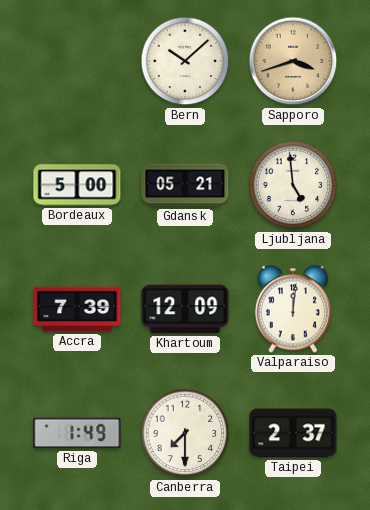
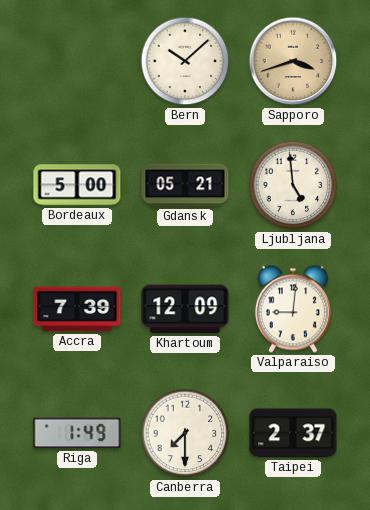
Valparaiso: 12:01 -> 9:01
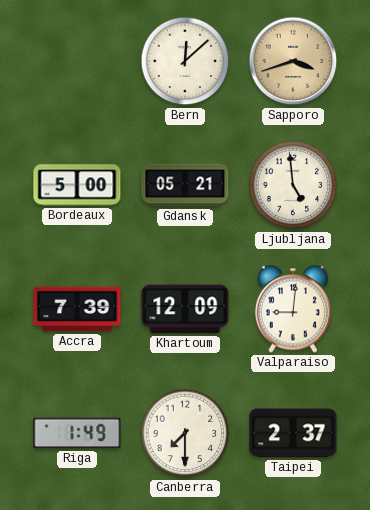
Bern: 10:08 -> 12:08
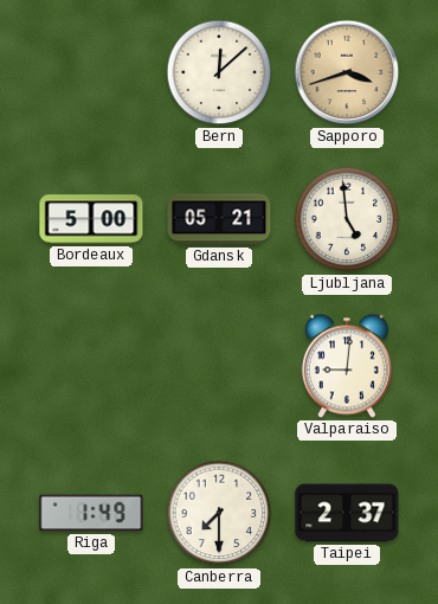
Accra: 7:39 -> none
Khartoum: 12:09 -> none
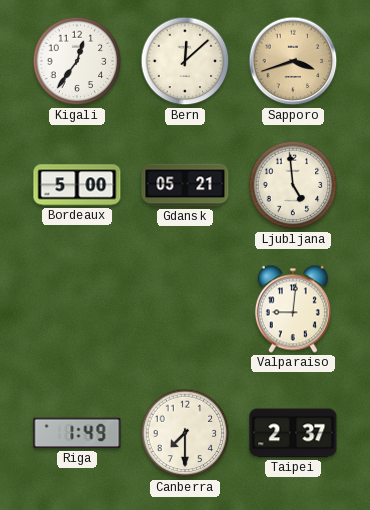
Kigali: none -> 12:36
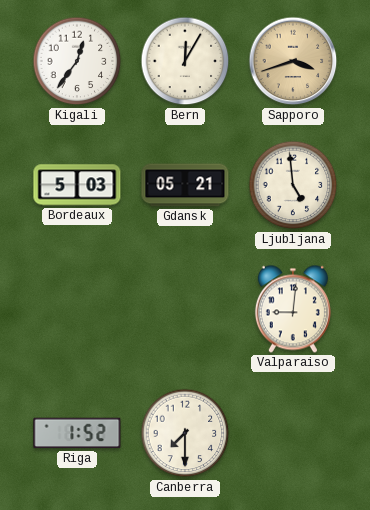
Bern: 12:08 -> 12:05
Bordeaux: 5:00 -> 5:03
Riga: 1:49 -> 1:52
Taipei: 2:37 -> none
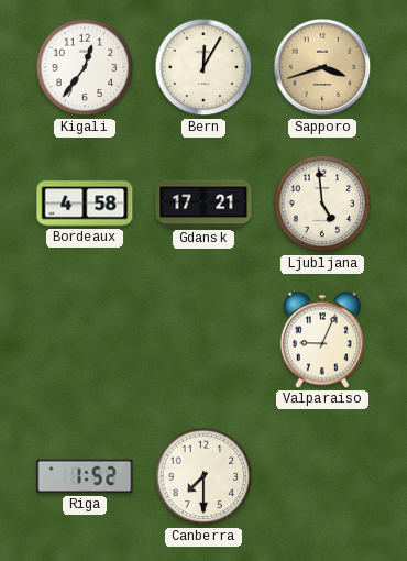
Bordeaux: 5:03 -> 4:58
Gdansk: 05:21 -> 17:21
Valparaiso: 9:01 -> 9:04
